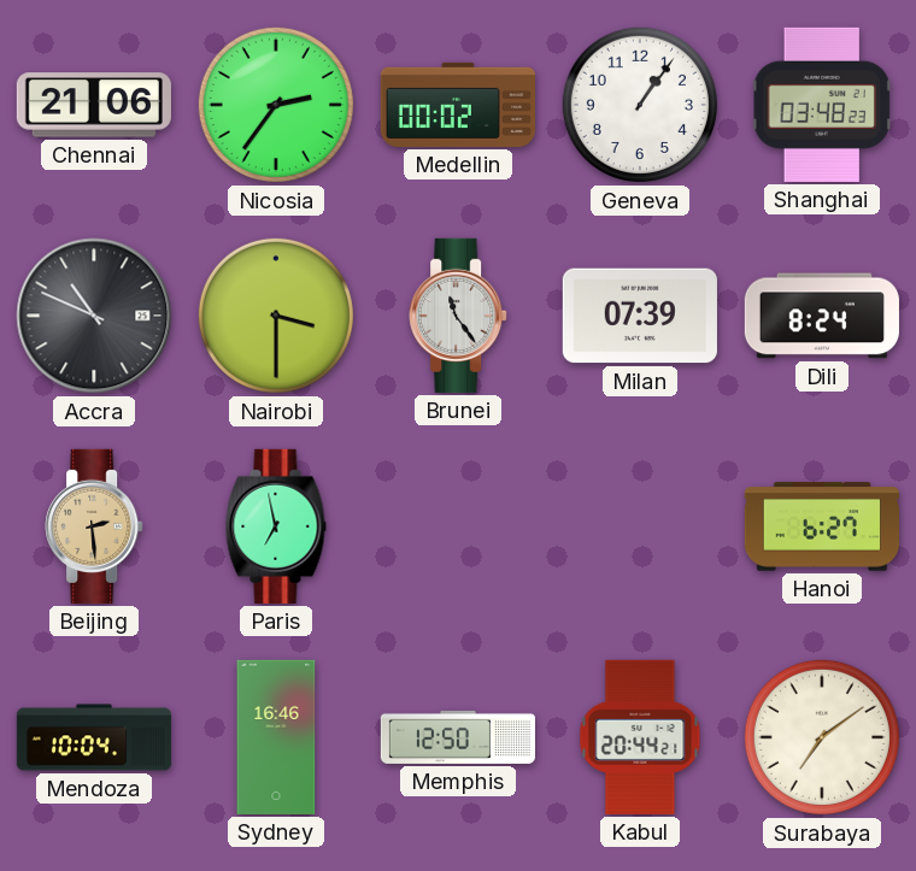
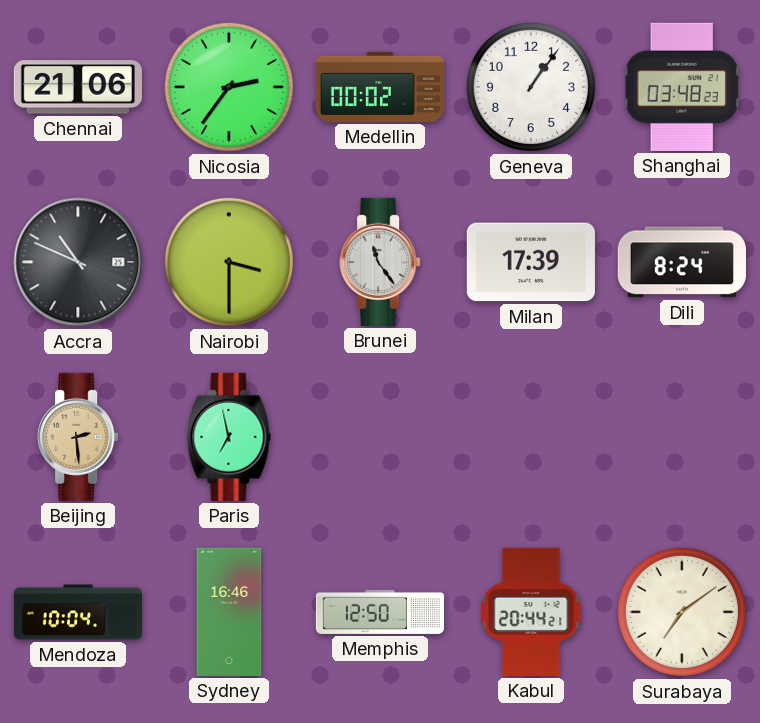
Milan: 07:39 -> 17:39
Hanoi: 6:27 -> none
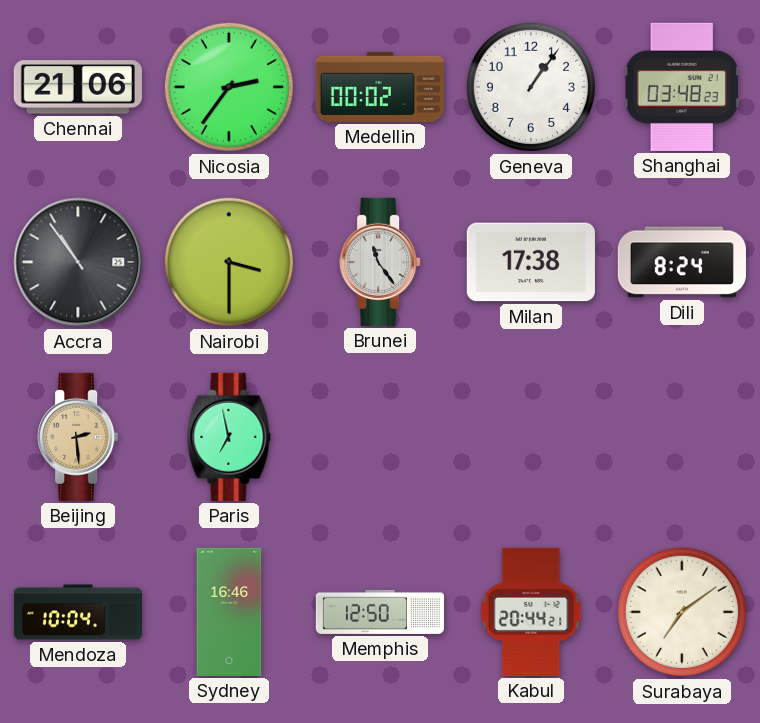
Accra: 10:49 -> 10:54
Milan: 17:39 -> 17:38
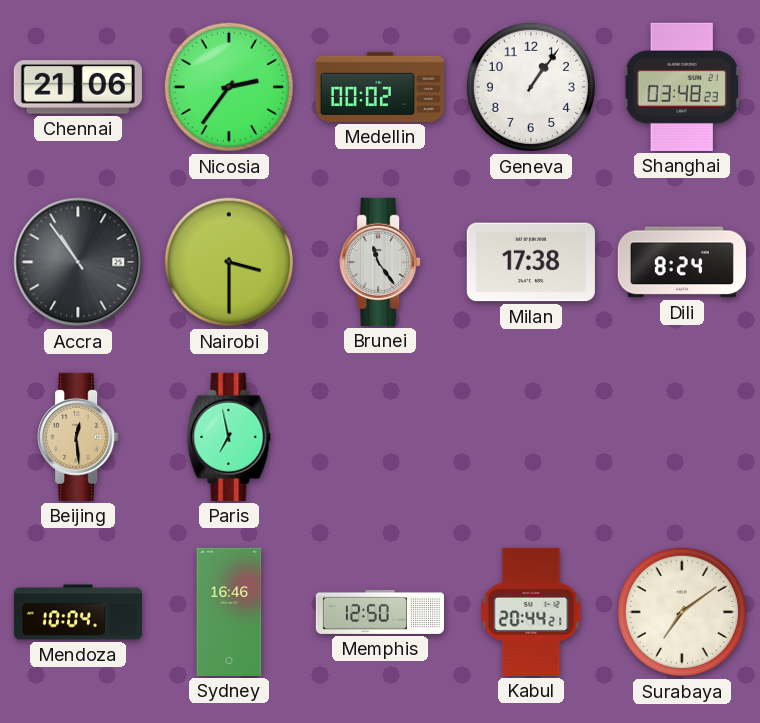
Beijing: 2:29 -> 12:29
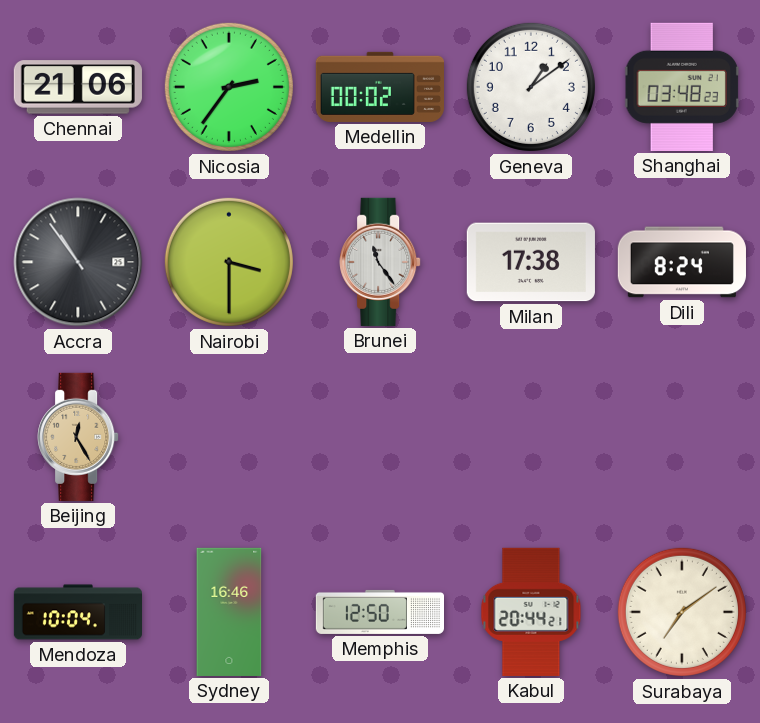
Geneva: 1:06 -> 1:09
Beijing: 12:29 -> 12:25
Paris: 6:58 -> none
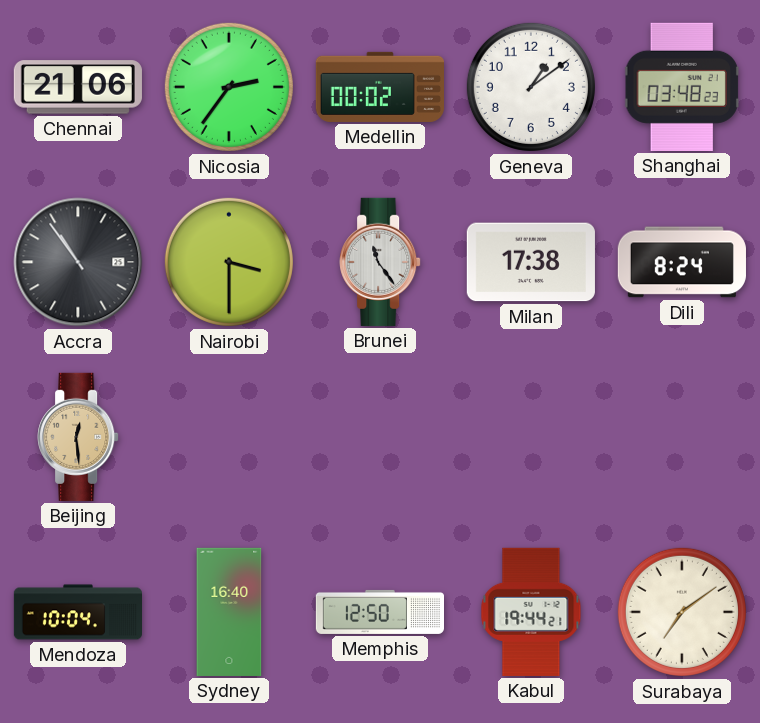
Beijing: 12:25 -> 12:29
Sydney: 16:46 -> 16:40
Kabul: 20:44 -> 19:44
